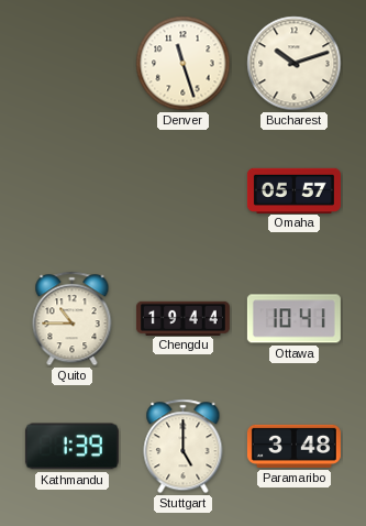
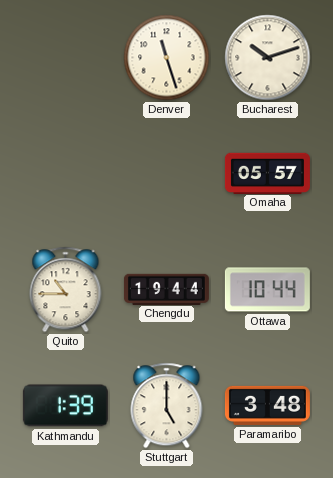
Ottawa: 10:41 -> 10:44
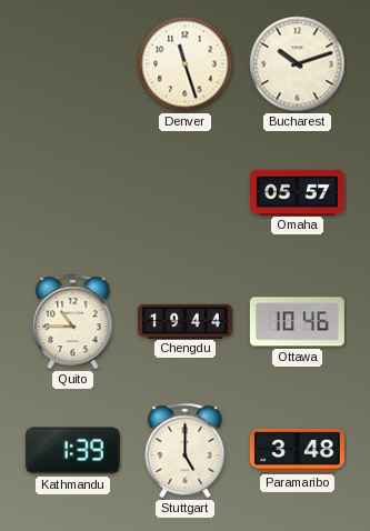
Ottawa: 10:44 -> 10:46
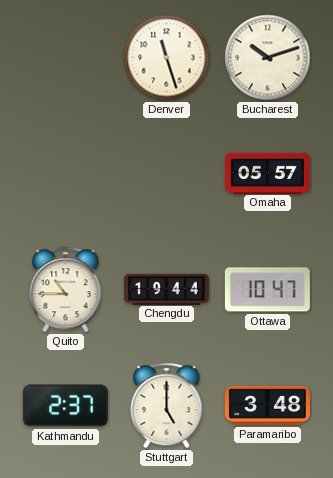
Ottawa: 10:46 -> 10:47
Kathmandu: 1:39 -> 2:37
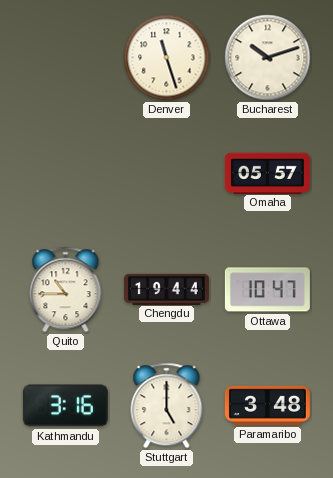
Kathmandu: 2:37 -> 3:16
